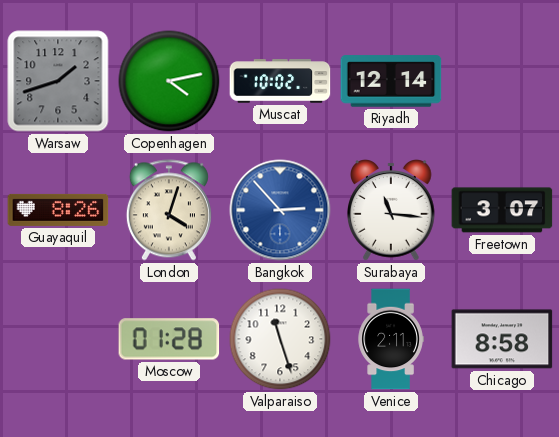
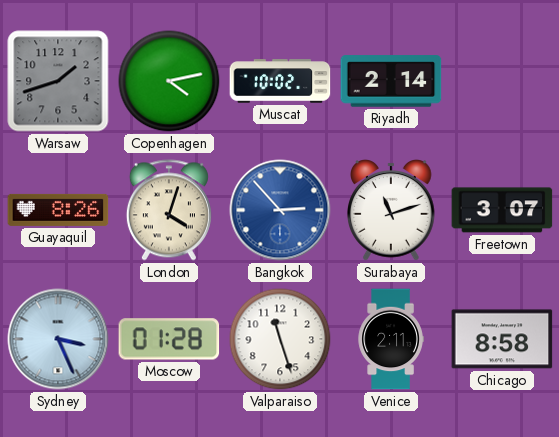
Riyadh: 12:14 -> 2:14
Surabaya: 11:16 -> 11:12
Sydney: none -> 3:26
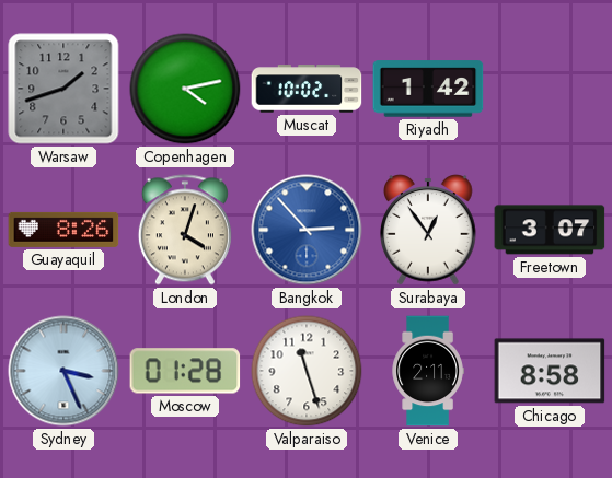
Riyadh: 2:14 -> 1:42
Surabaya: 11:12 -> 12:54
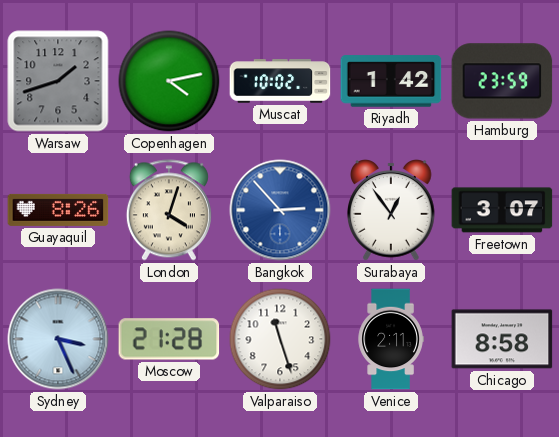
Hamburg: none -> 23:59
Moscow: 01:28 -> 21:28
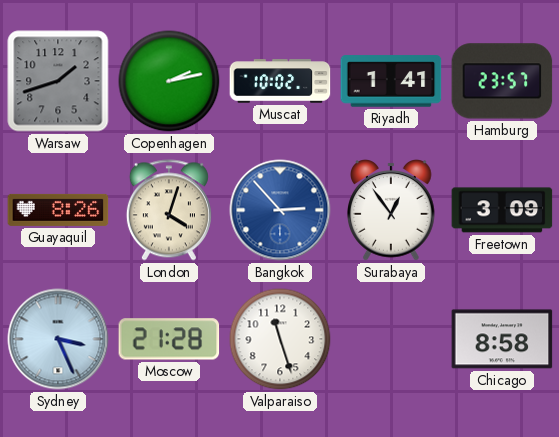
Copenhagen: 4:13 -> 2:13
Riyadh: 1:42 -> 1:41
Hamburg: 23:59 -> 23:57
Freetown: 3:07 -> 3:09
Venice: 2:11 -> none
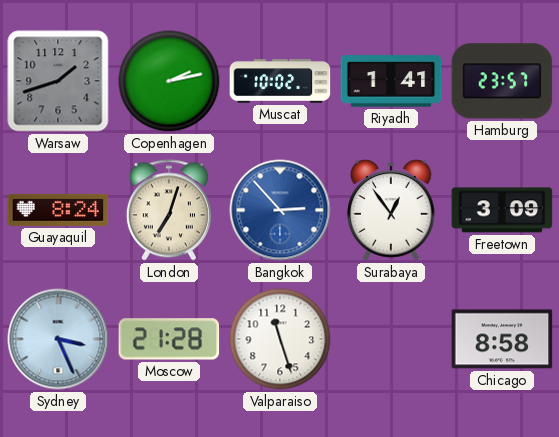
Guayaquil: 8:26 -> 8:24
London: 4:03 -> 7:03
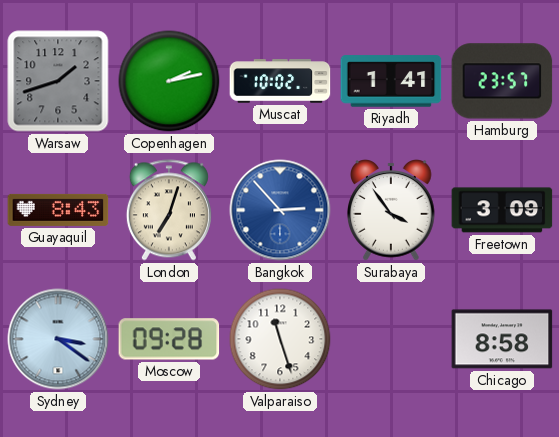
Guayaquil: 8:24 -> 8:43
Surabaya: 12:54 -> 3:54
Sydney: 3:26 -> 3:21
Moscow: 21:28 -> 09:28
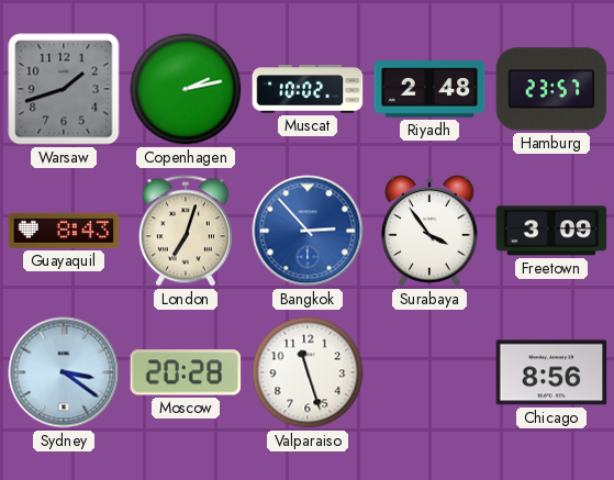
Riyadh: 1:41 -> 2:48
Moscow: 09:28 -> 20:28
Chicago: 8:58 -> 8:56
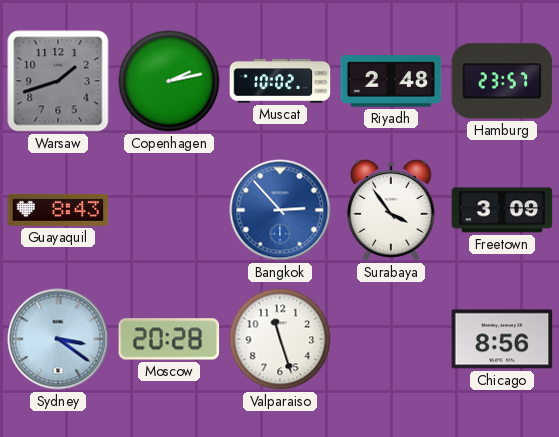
London: 7:03 -> none
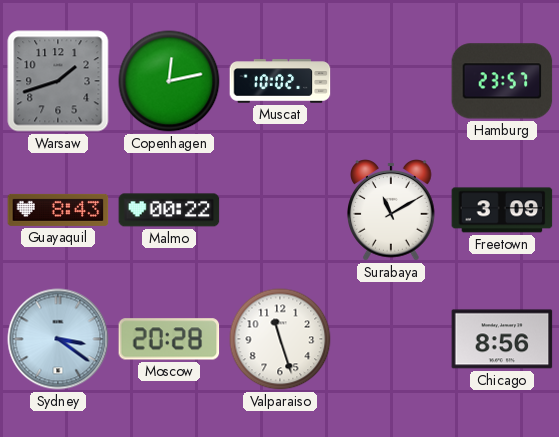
Copenhagen: 2:13 -> 12:13
Riyadh: 2:48 -> none
Malmo: none -> 00:22
Bangkok: 2:53 -> none
Surabaya: 3:54 -> 11:10
